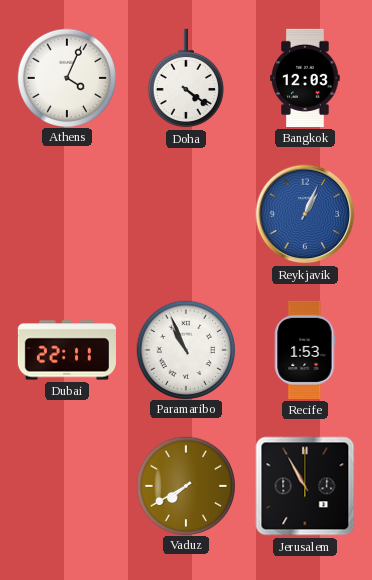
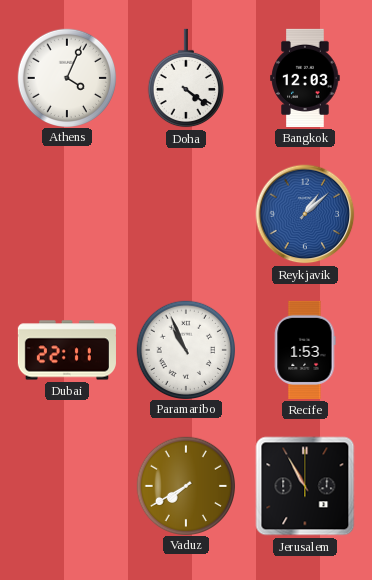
Reykjavik: 1:04 -> 1:08
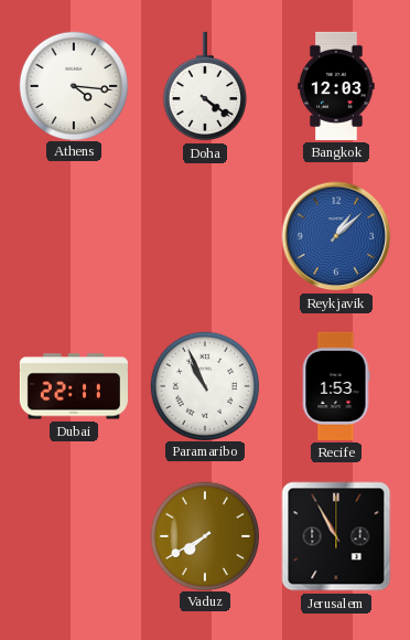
Athens: 4:04 -> 4:16
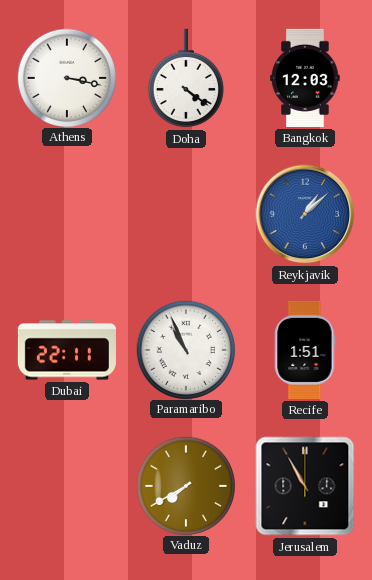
Athens: 4:16 -> 3:17
Recife: 1:53 -> 1:51
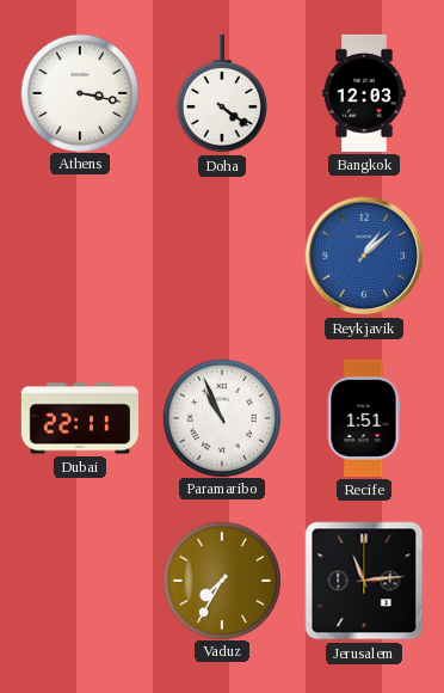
Vaduz: 7:40 -> 7:35
Jerusalem: 10:55 -> 11:14
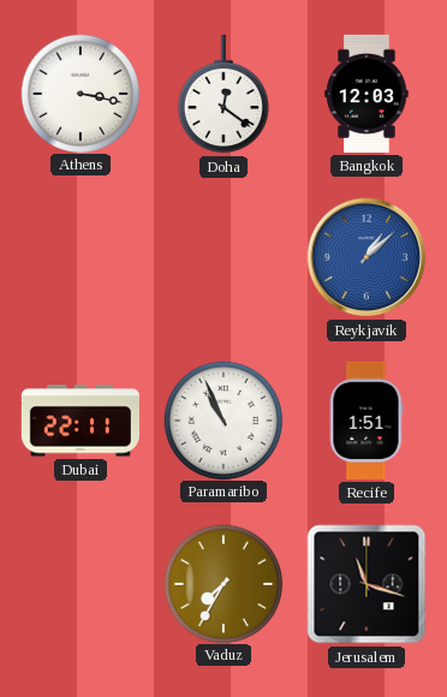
Doha: 4:21 -> 12:21
Jerusalem: 11:14 -> 11:18
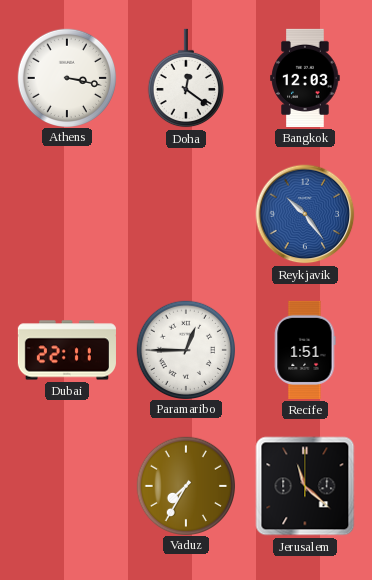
Reykjavik: 1:08 -> 10:24
Paramaribo: 10:56 -> 12:45
Jerusalem: 11:18 -> 11:22
